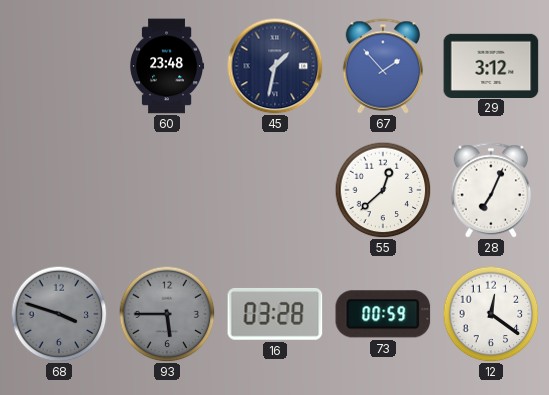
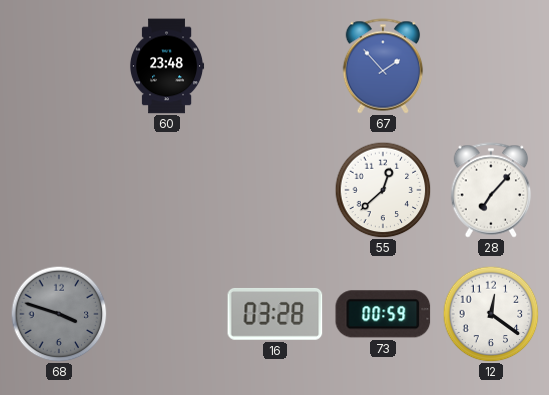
45: 1:32 -> none
29: 3:12 -> none
28: 7:04 -> 7:07
93: 5:45 -> none
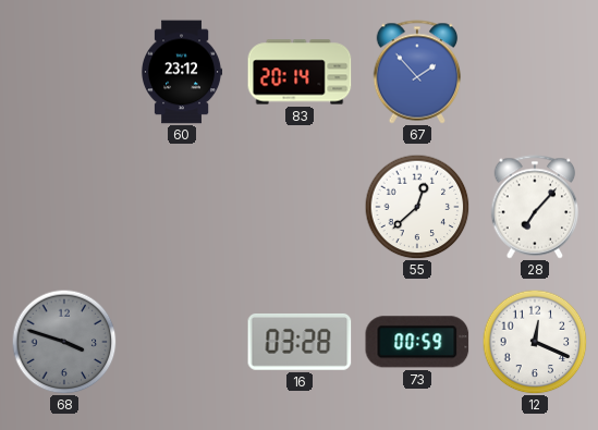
60: 23:48 -> 23:12
83: none -> 20:14
12: 12:21 -> 12:19
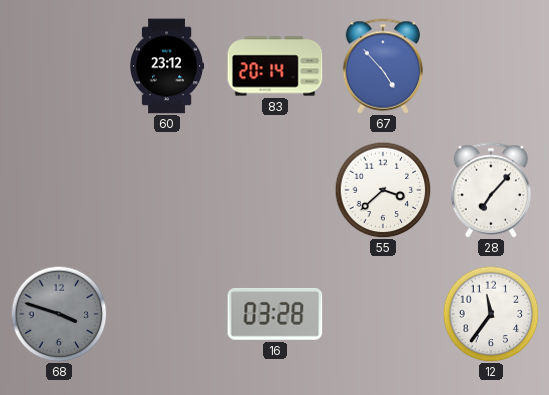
67: 1:53 -> 4:53
55: 12:38 -> 3:38
73: 00:59 -> none
12: 12:19 -> 11:36
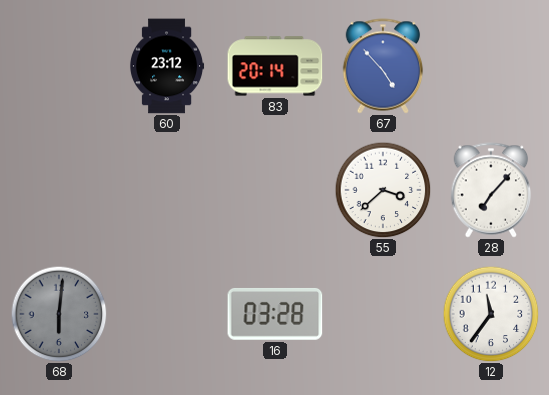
68: 3:48 -> 6:01
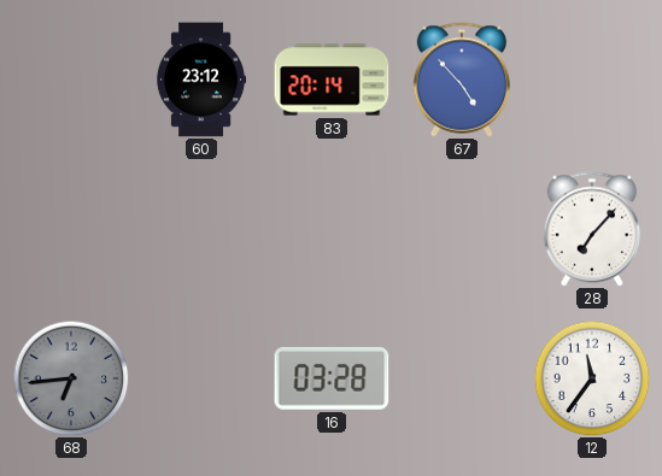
55: 3:38 -> none
68: 6:01 -> 6:44
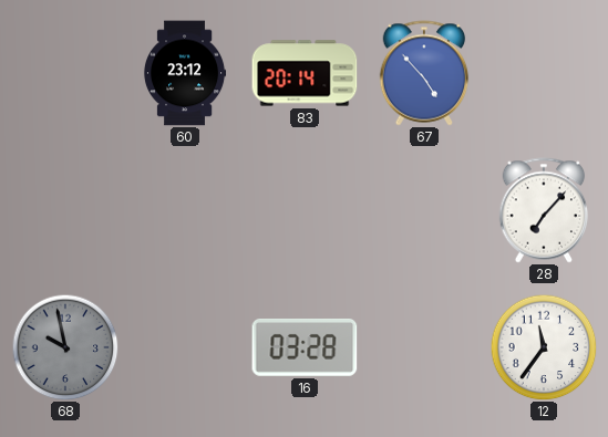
68: 6:44 -> 9:58
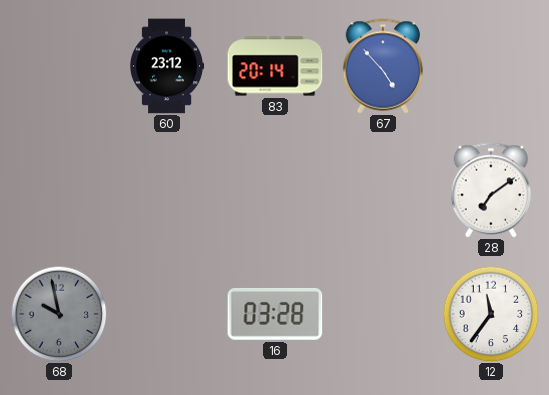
28: 7:07 -> 7:09
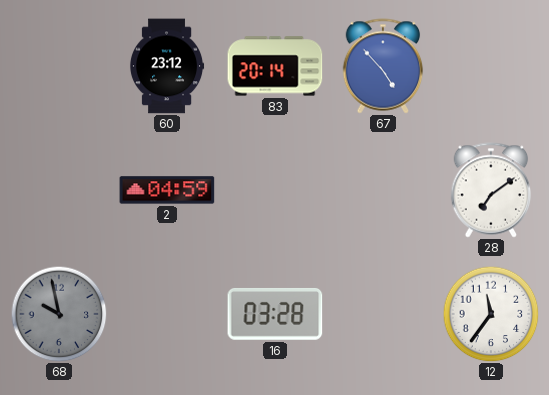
2: none -> 04:59
